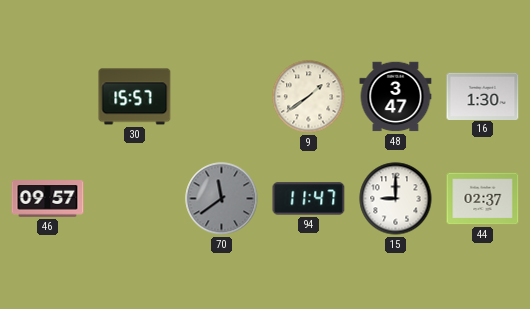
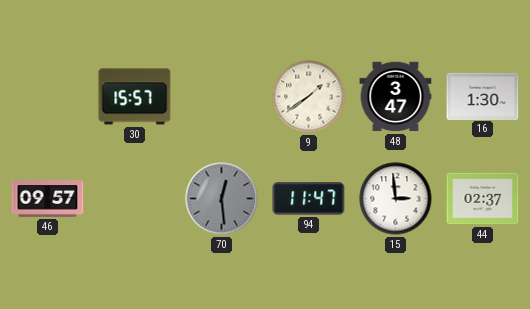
70: 11:39 -> 12:29
15: 9:00 -> 2:59
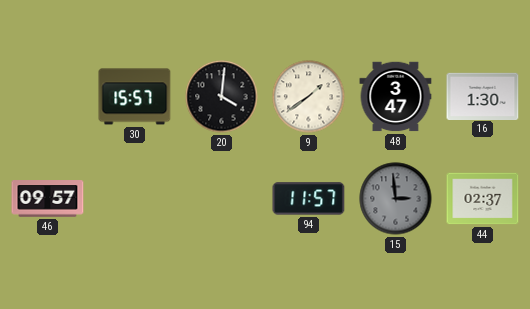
20: none -> 4:01
70: 12:29 -> none
94: 11:47 -> 11:57
15 dial: white -> grey
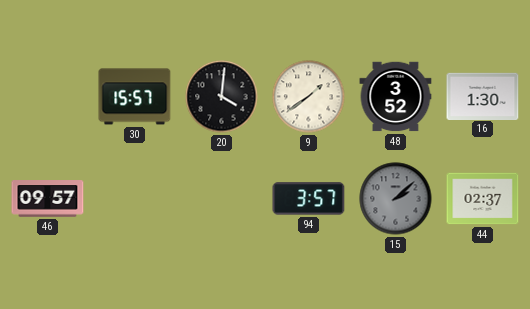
48: 3:47 -> 3:52
94: 11:57 -> 3:57
15: 2:59 -> 2:08
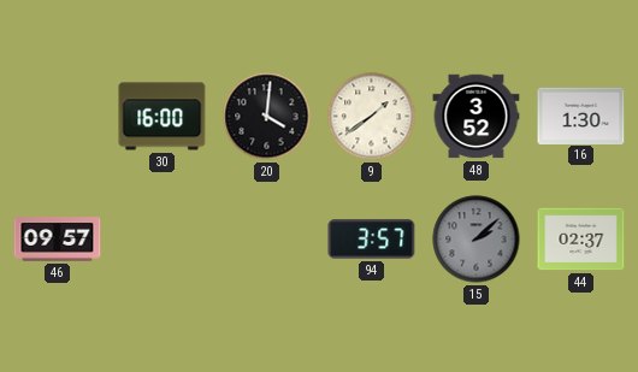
30: 15:57 -> 16:00
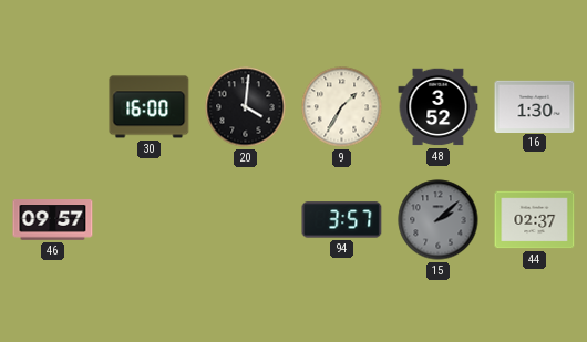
9: 1:39 -> 1:35
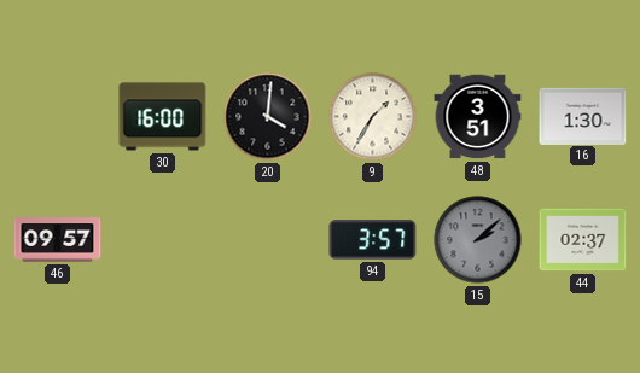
48: 3:52 -> 3:51
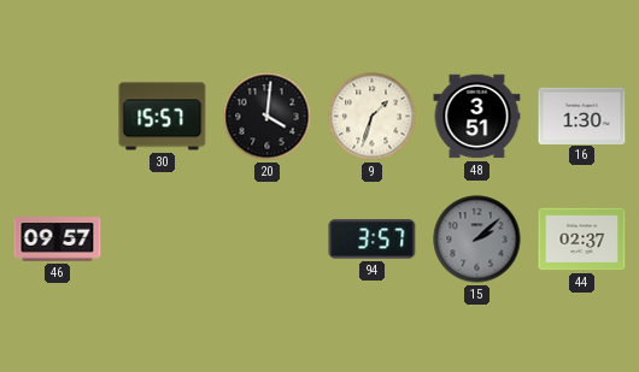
30: 16:00 -> 15:57
9: 1:35 -> 1:33
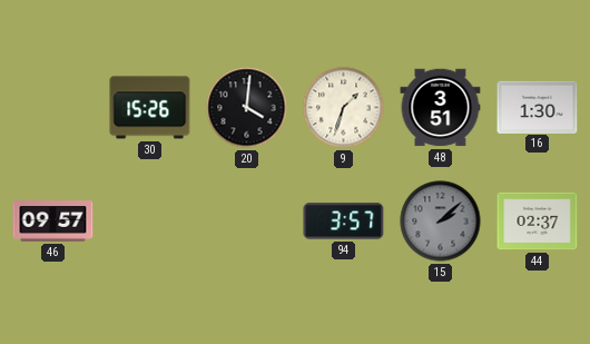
30: 15:57 -> 15:26
